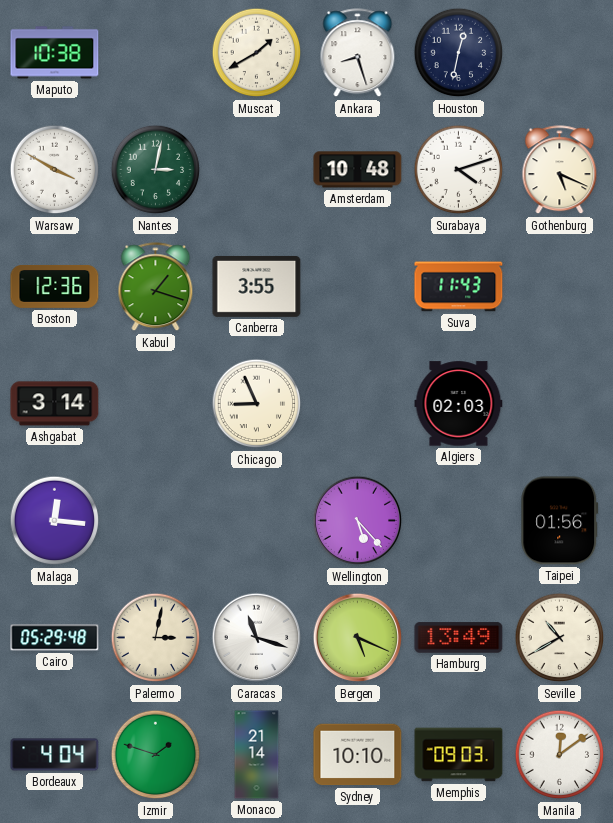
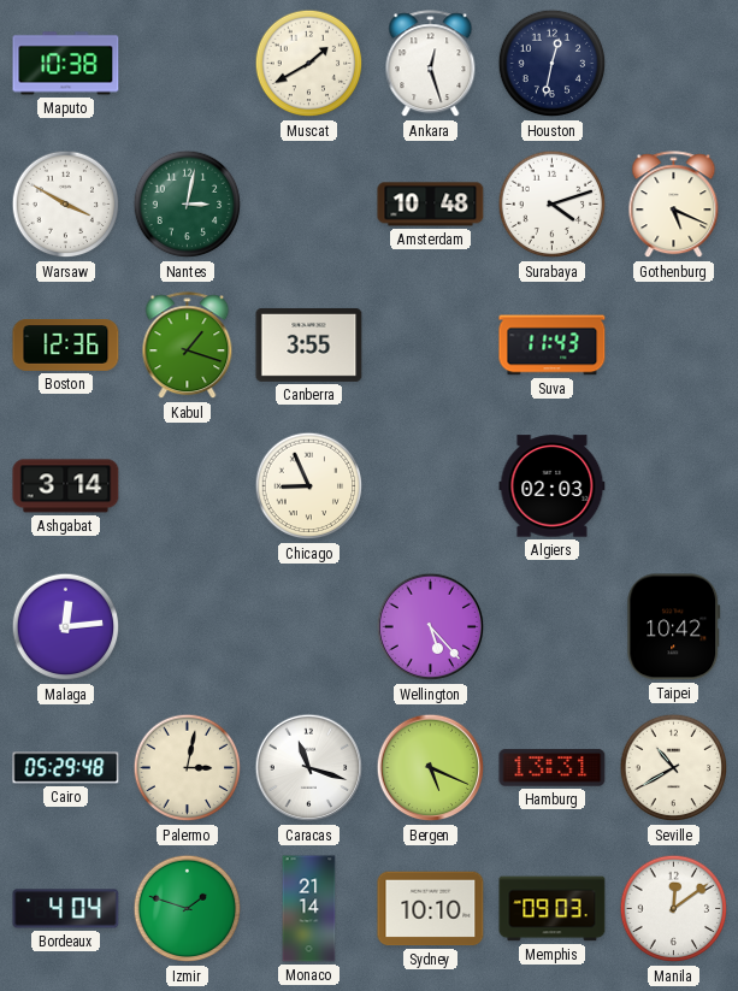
Ankara: 8:27 -> 12:27
Malaga: 12:16 -> 12:14
Taipei: 01:56 -> 10:42
Hamburg: 13:49 -> 13:31
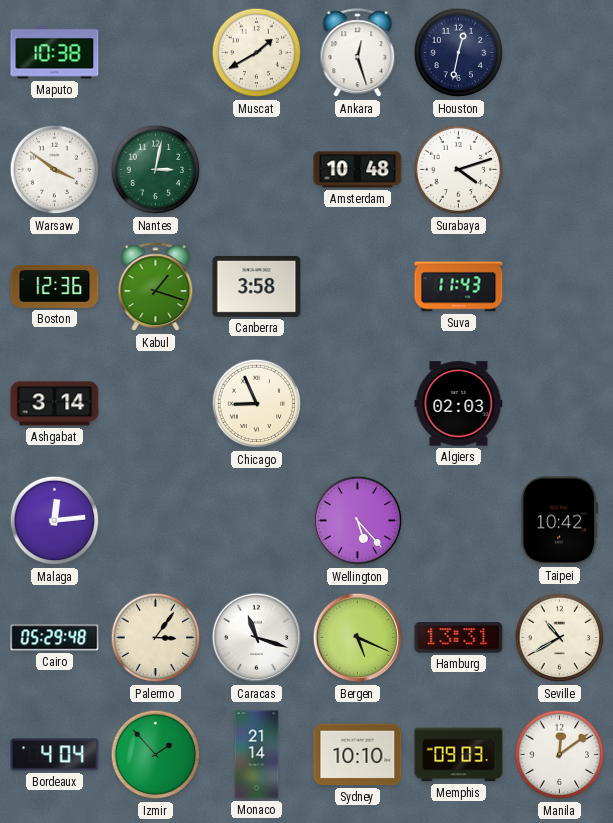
Warsaw: 3:50 -> 3:51
Gothenburg: 5:19 -> none
Canberra: 3:55 -> 3:58
Palermo: 3:02 -> 3:06
Izmir: 1:48 -> 1:53
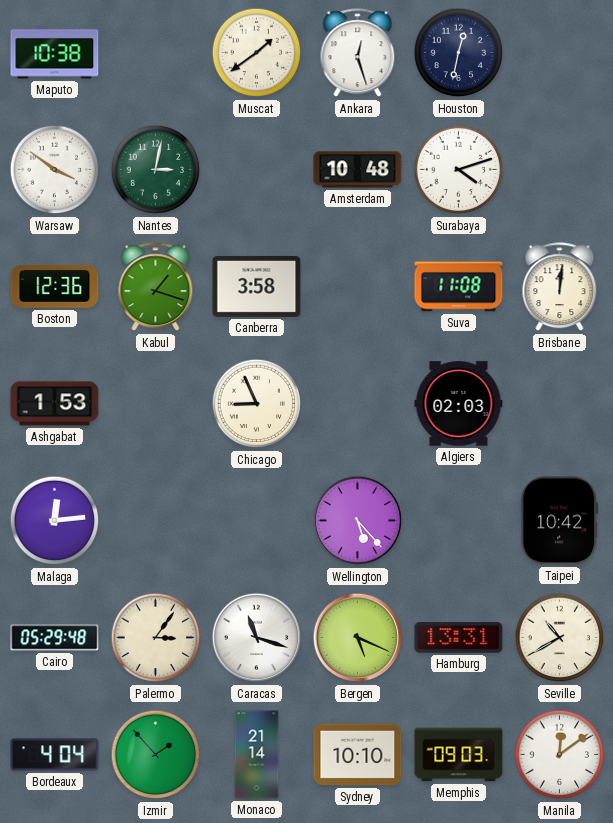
Muscat: 1:40 -> 1:39
Suva: 11:43 -> 11:08
Brisbane: none -> 12:01
Ashgabat: 3:14 -> 1:53
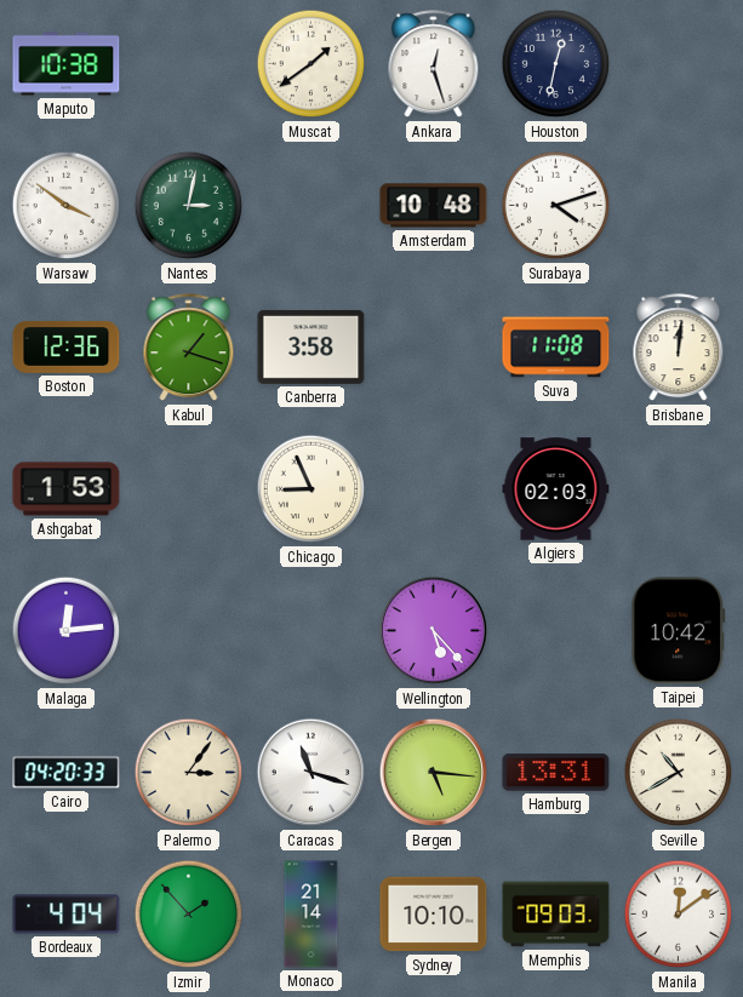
Cairo: 05:29 -> 04:20
Bergen: 5:19 -> 5:16
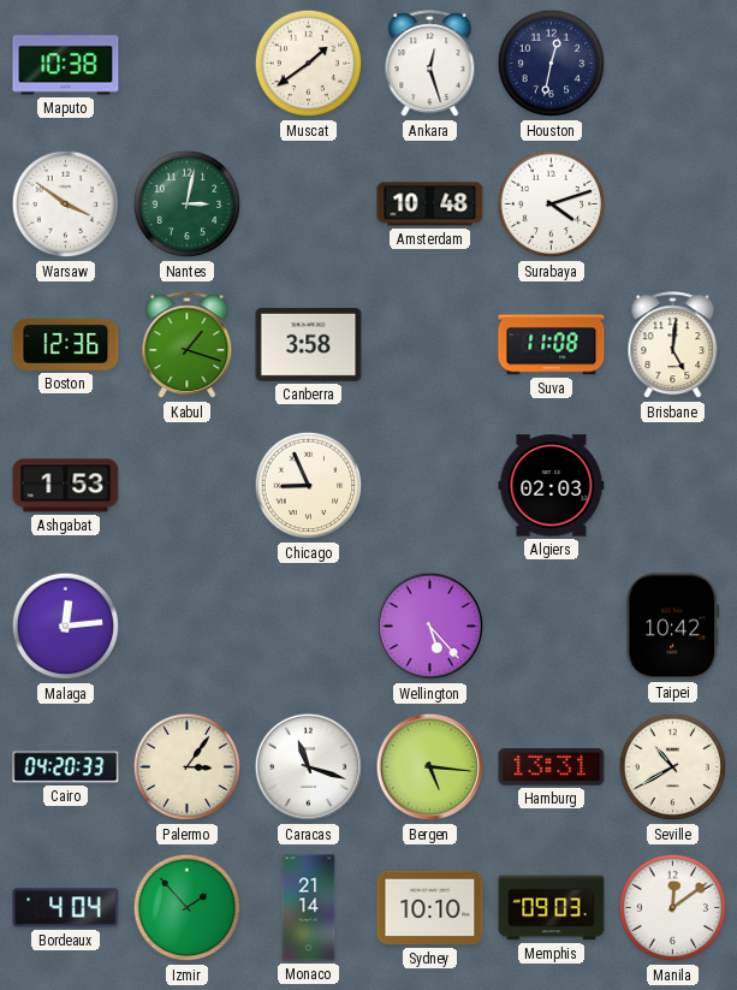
Brisbane: 12:01 -> 5:01
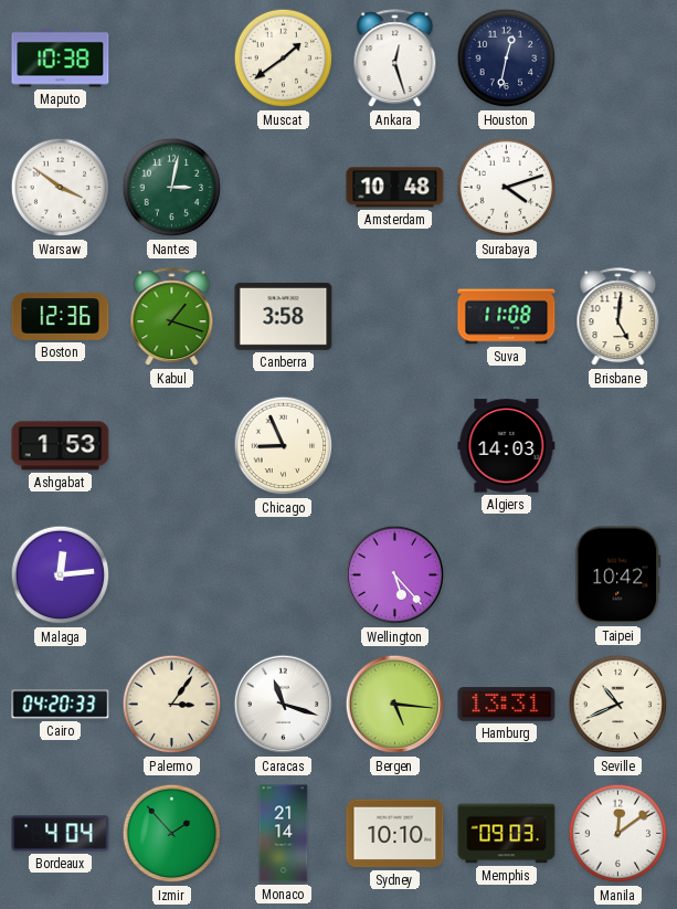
Algiers: 02:03 -> 14:03
Seville: 10:40 -> 10:41
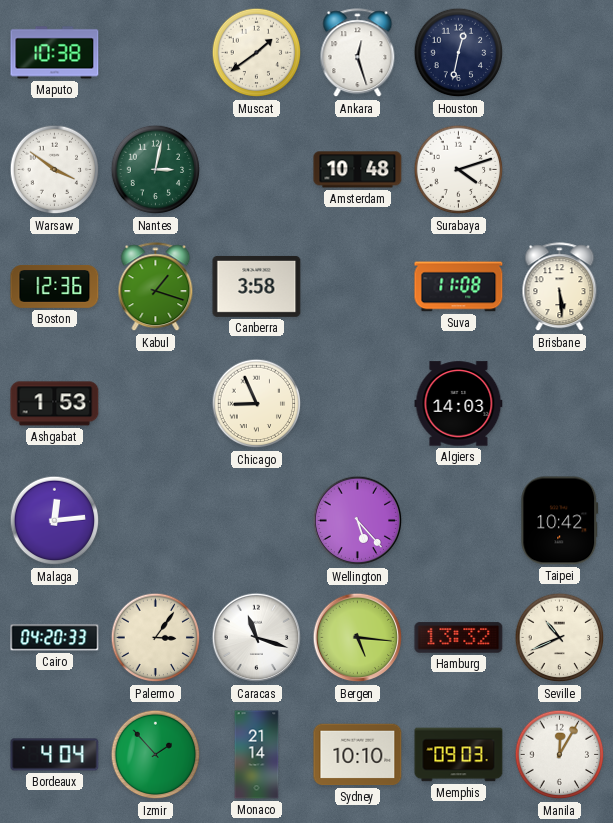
Brisbane: 5:01 -> 5:29
Hamburg: 13:31 -> 13:32
Manila: 12:09 -> 12:05
